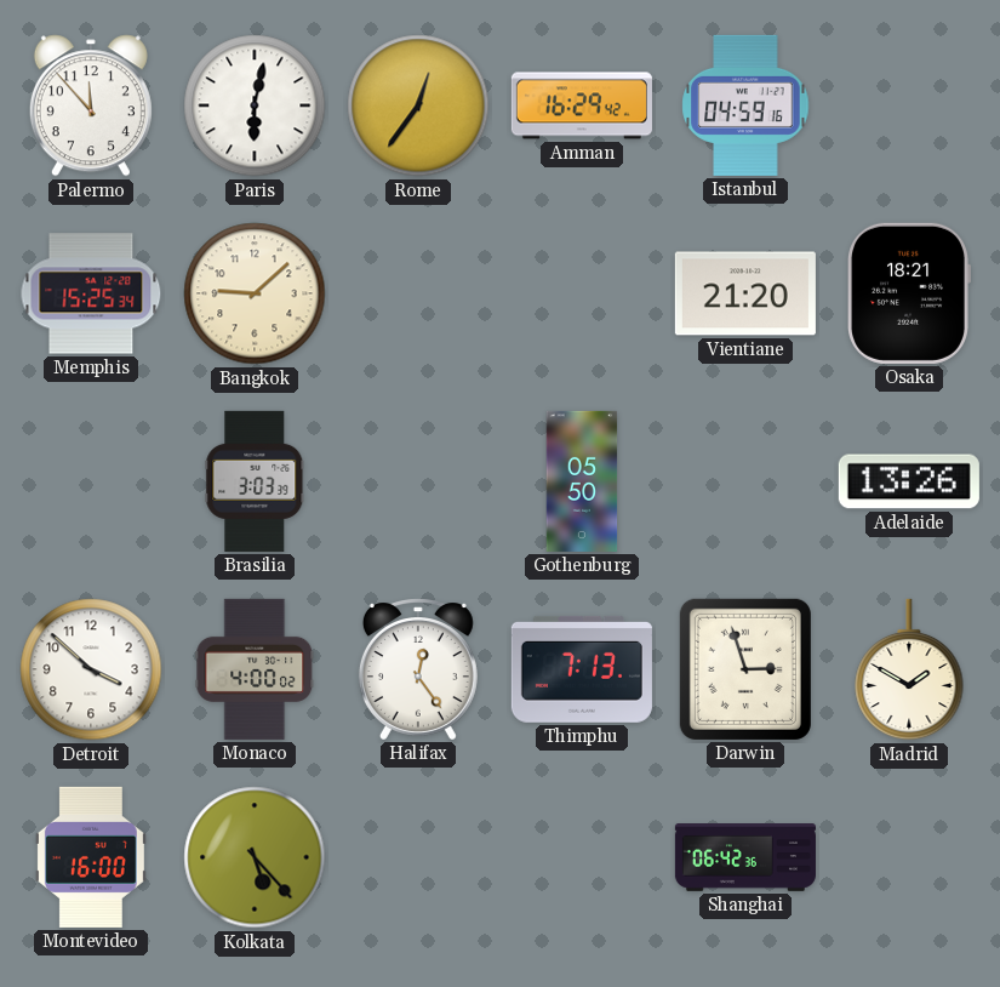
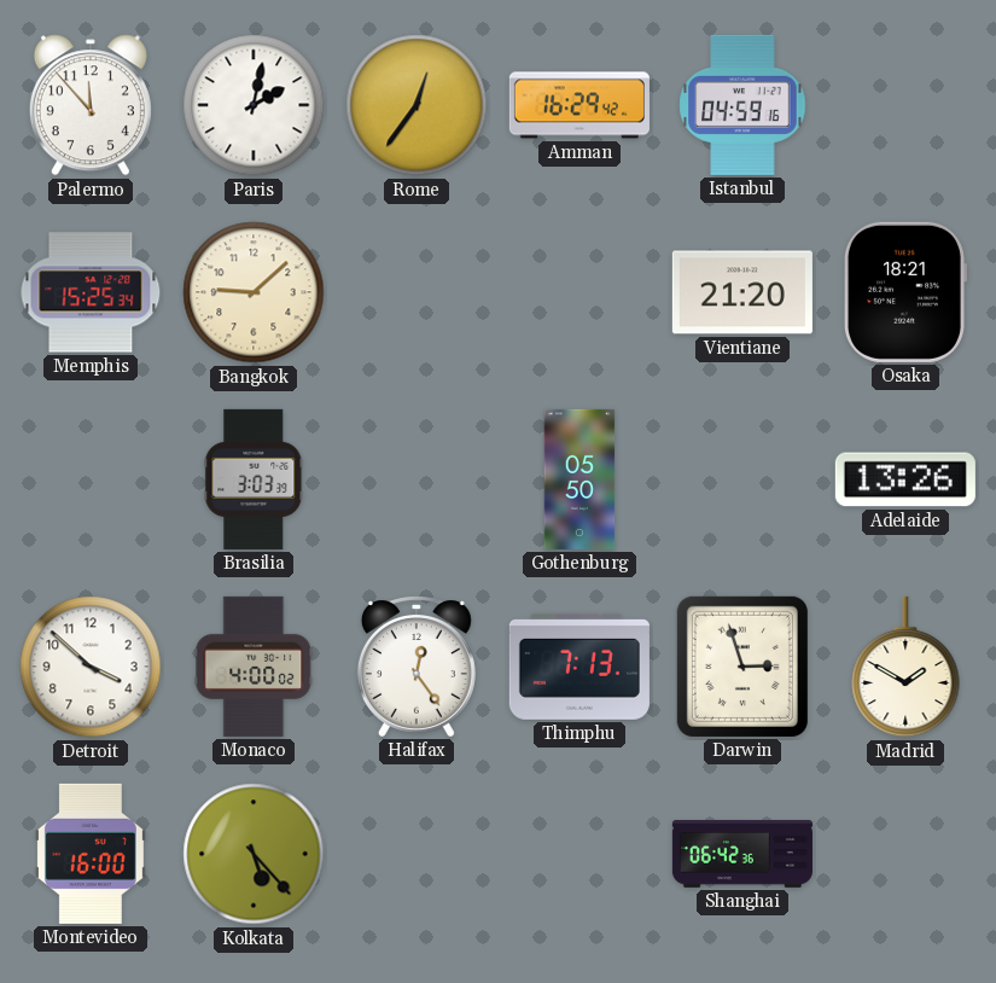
Paris: 6:02 -> 2:02
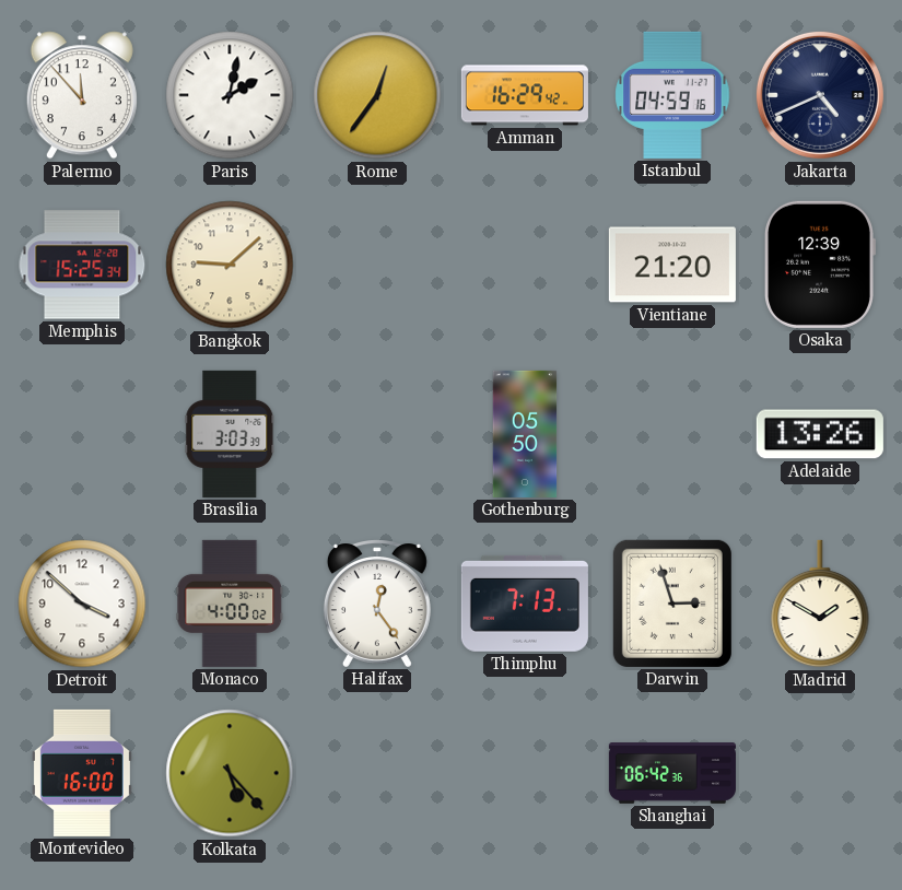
Jakarta: none -> 4:41
Osaka: 18:21 -> 12:39
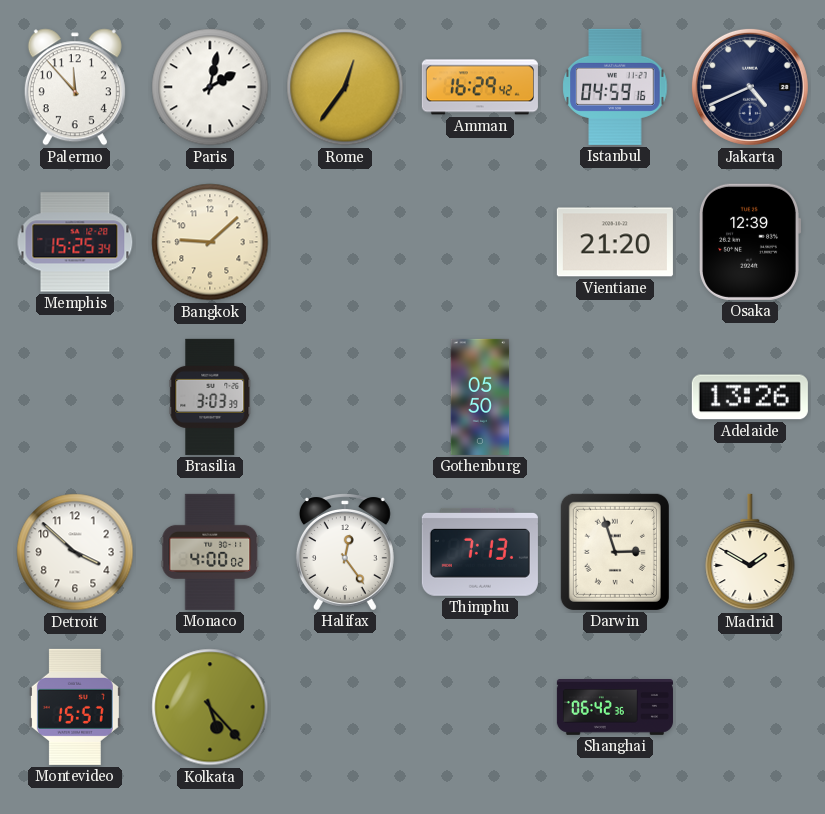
Montevideo: 16:00 -> 15:57
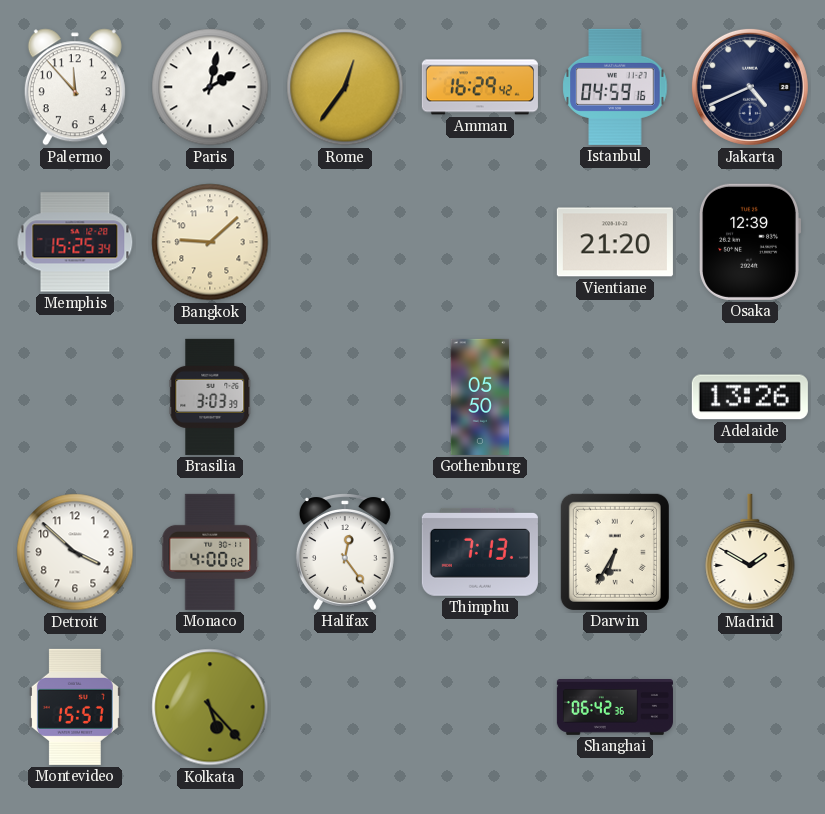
Darwin: 2:57 -> 6:35
